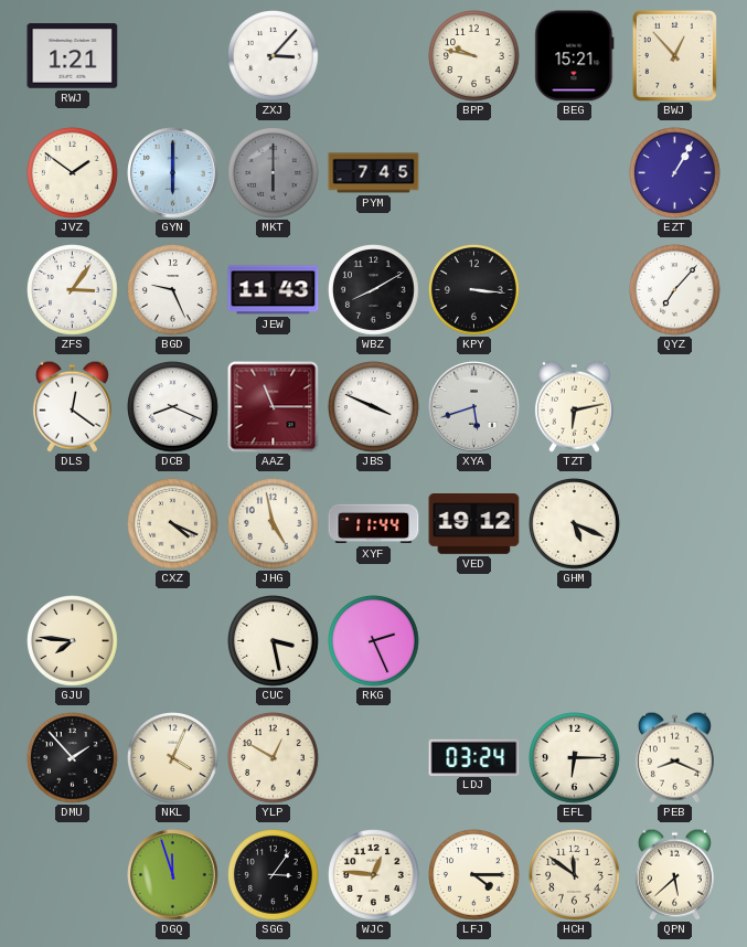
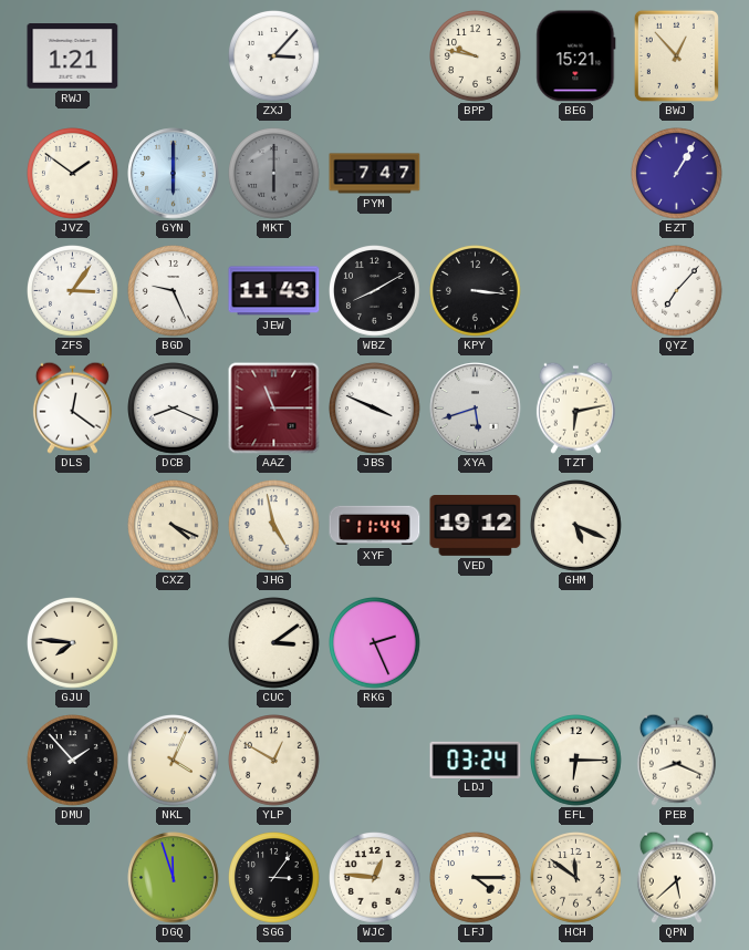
PYM: 7:45 -> 7:47
CUC: 3:28 -> 3:09
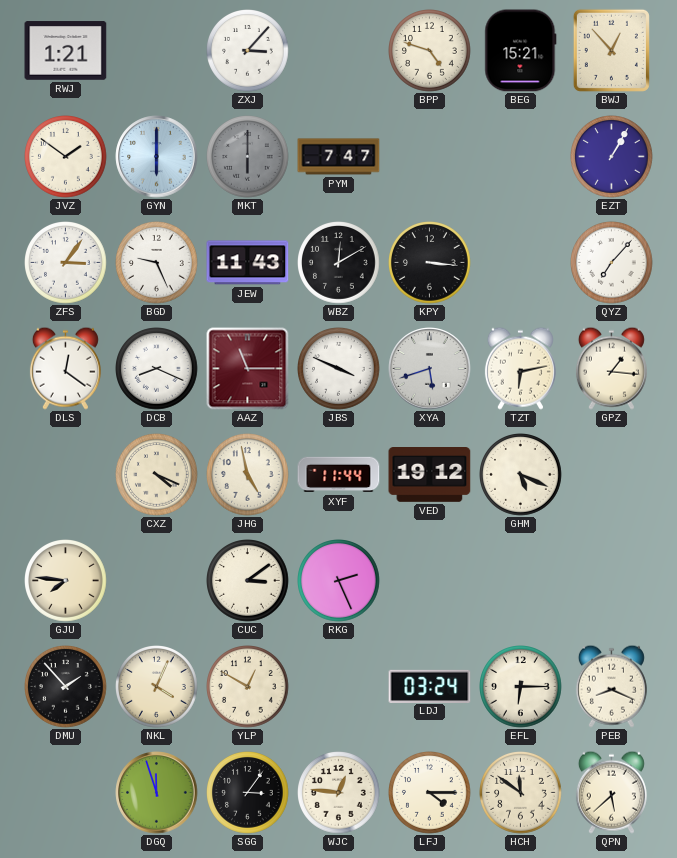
BPP: 9:47 -> 4:48
WBZ: 8:10 -> 12:10
GPZ: none -> 1:16
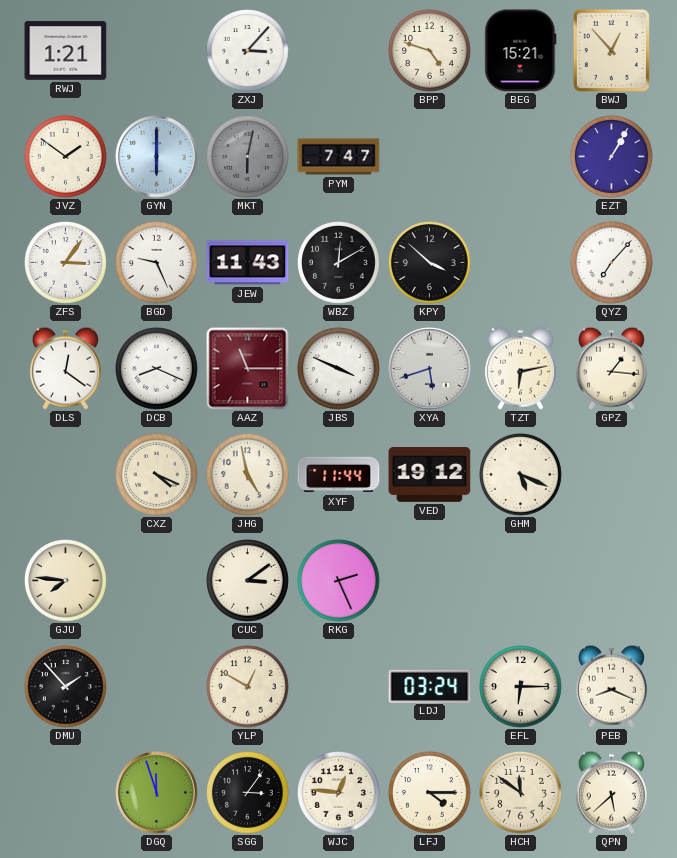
MKT: 6:00 -> 6:02
KPY: 3:16 -> 3:52
NKL: 4:04 -> none
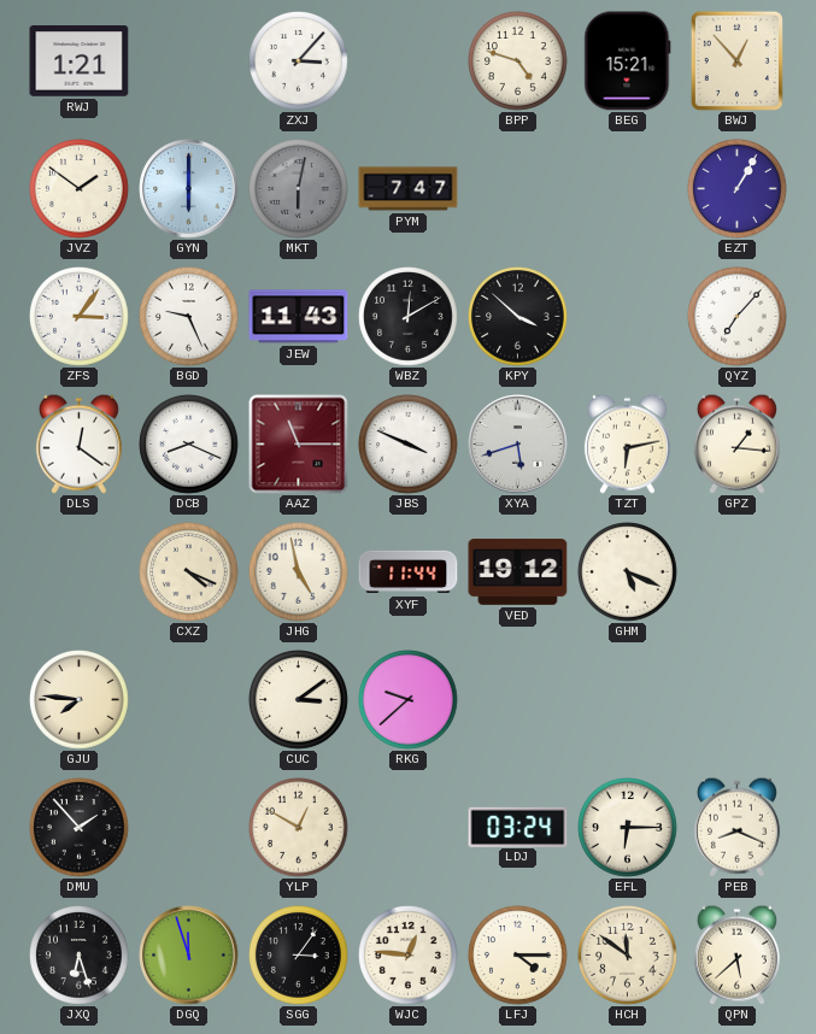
RKG: 2:26 -> 9:38
JXQ: none -> 6:27
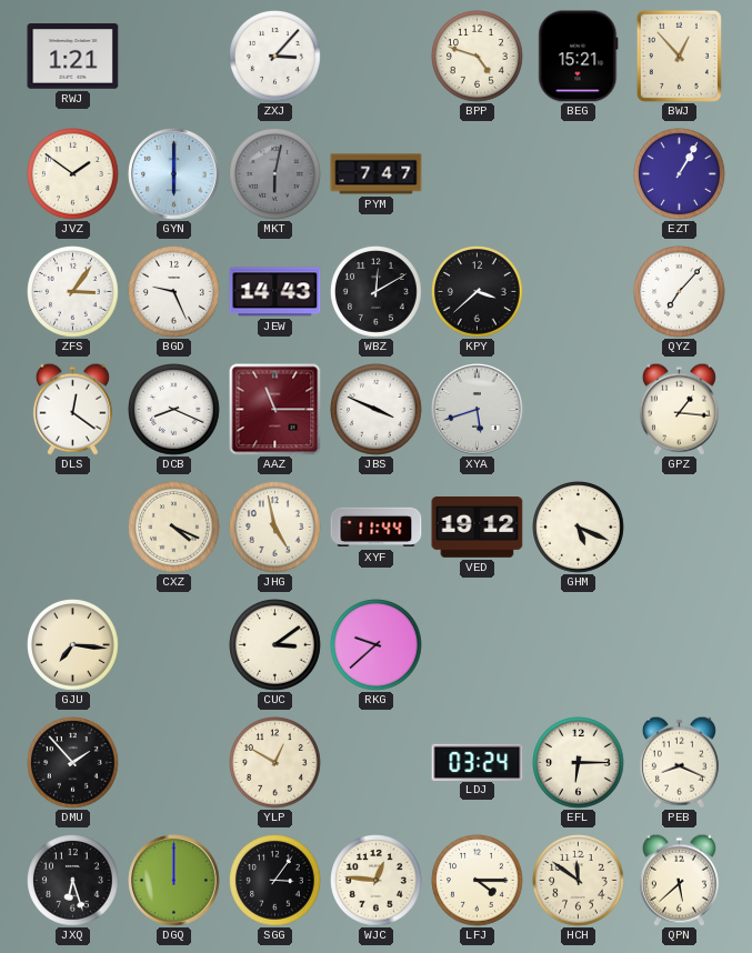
JEW: 11:43 -> 14:43
KPY: 3:52 -> 3:38
TZT: 6:13 -> none
GJU: 7:46 -> 7:16
DGQ: 11:57 -> 12:00
